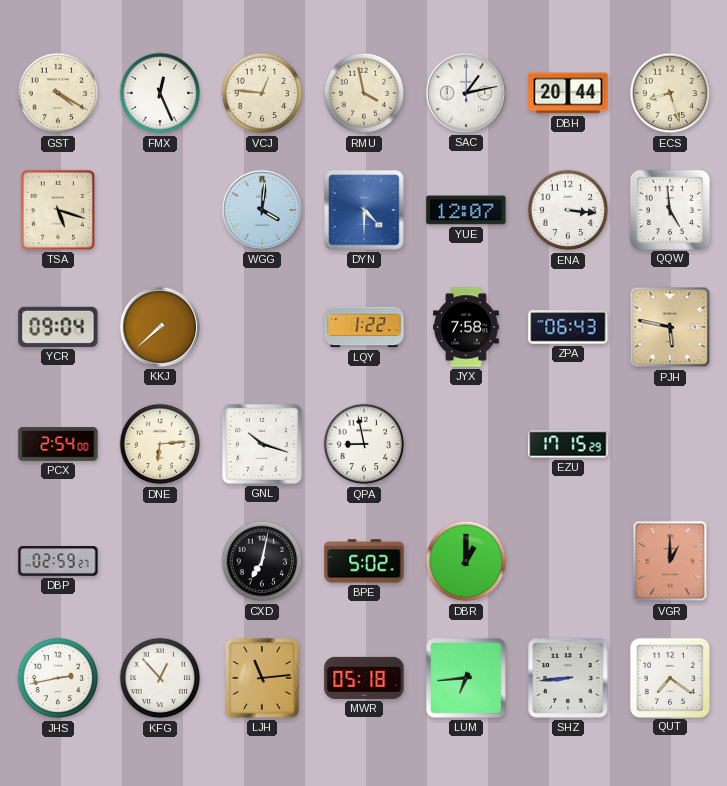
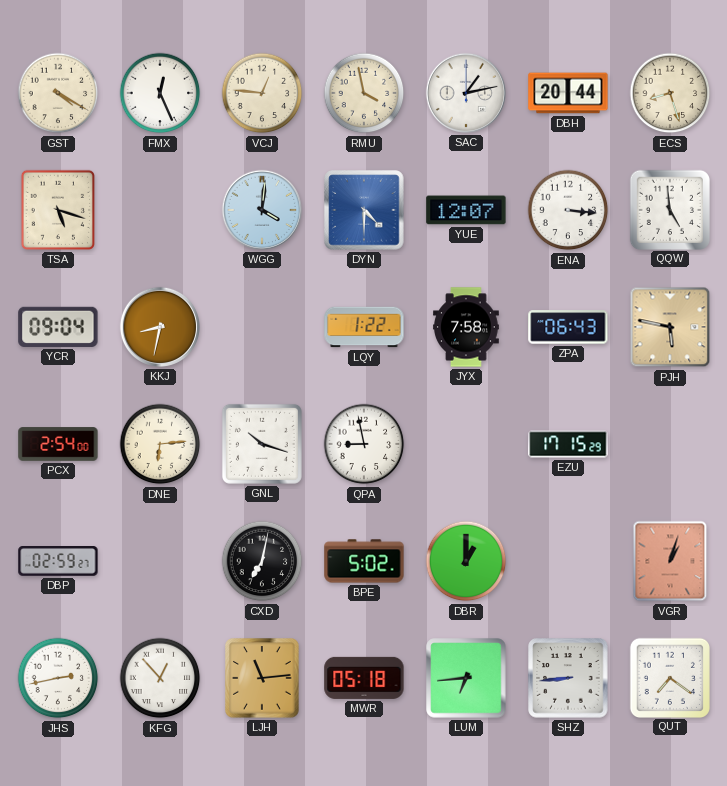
KKJ: 7:38 -> 8:32
VGR: 1:00 -> 1:03
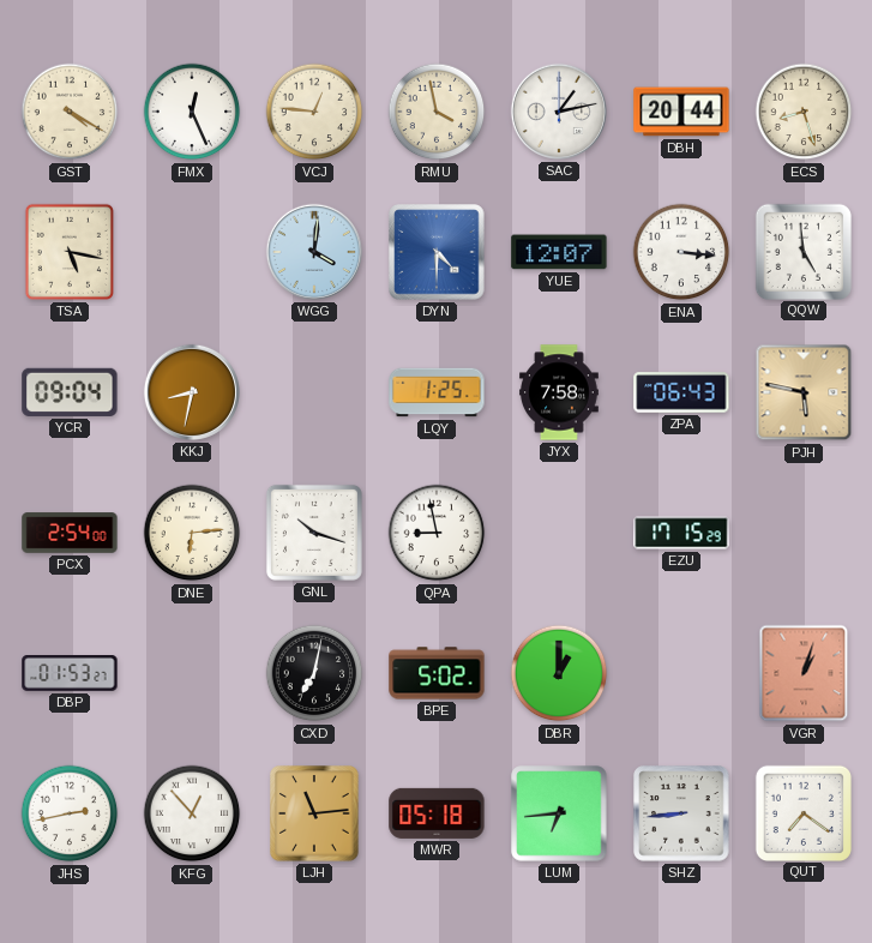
TSA: 5:18 -> 5:17
LQY: 1:22 -> 1:25
DBP: 02:59 -> 01:53
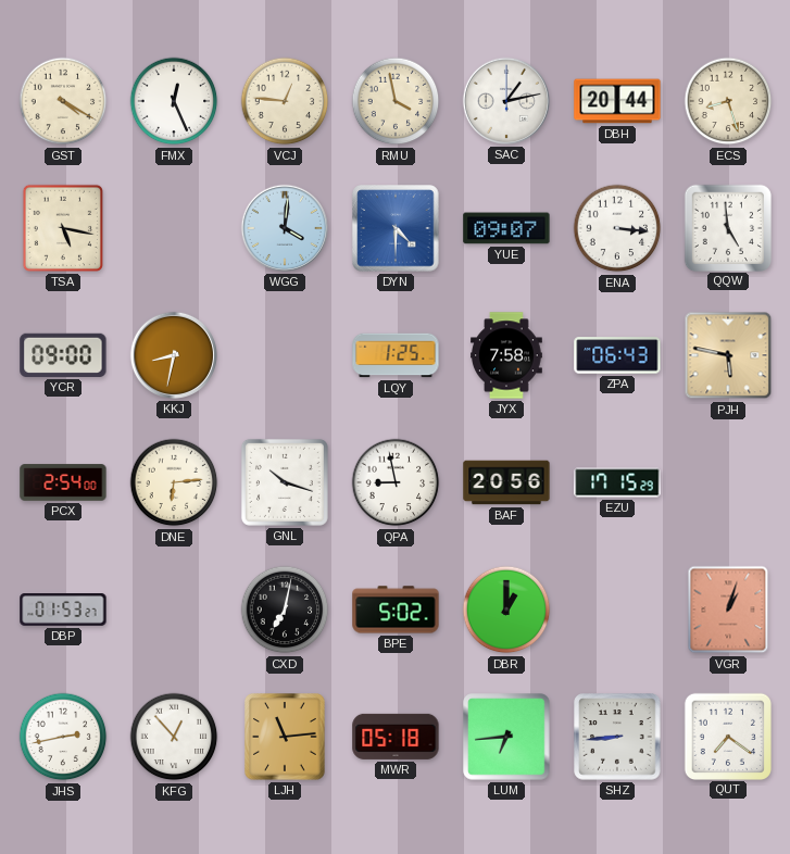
YUE: 12:07 -> 09:07
YCR: 09:04 -> 09:00
BAF: none -> 20:56
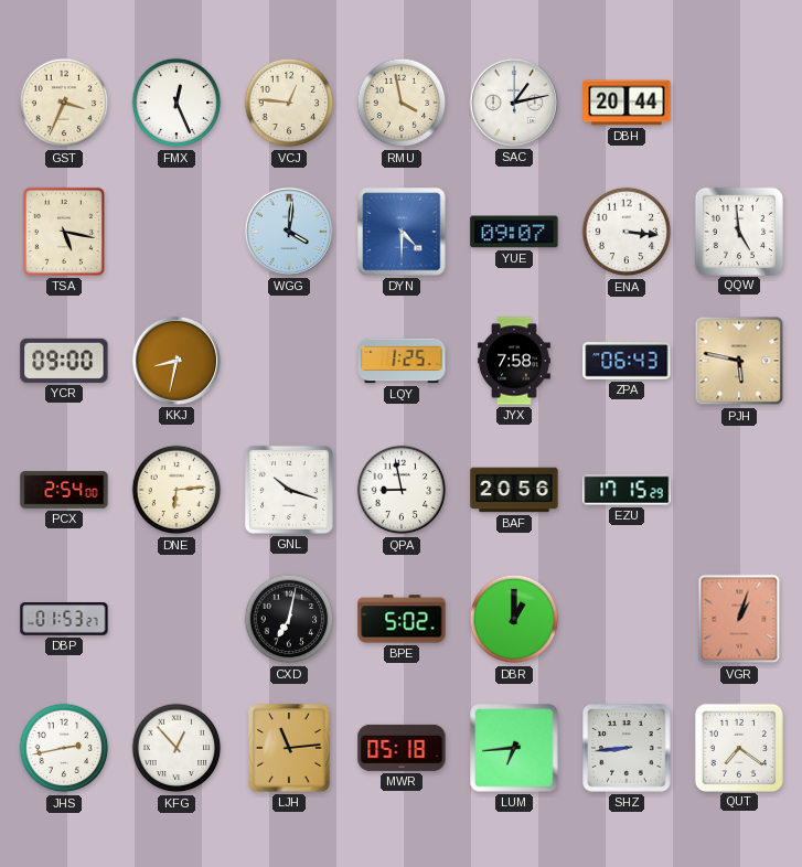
GST: 4:20 -> 3:34
ECS: 8:27 -> none
